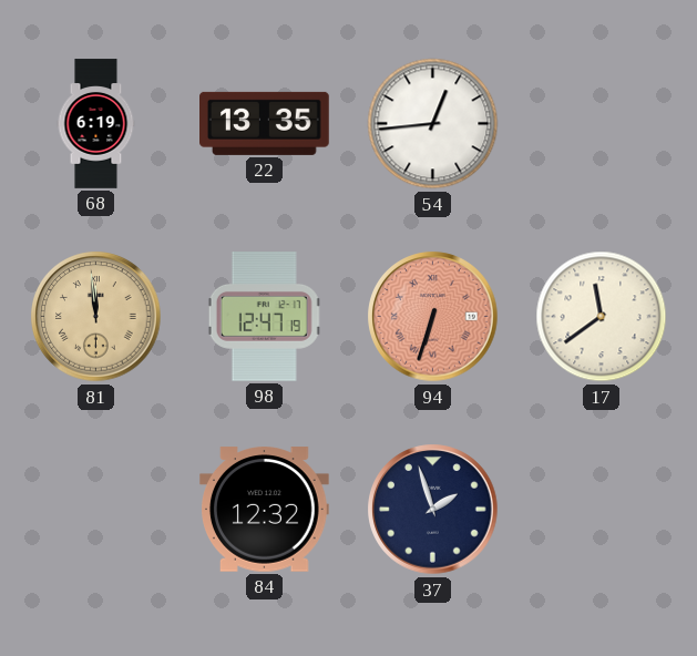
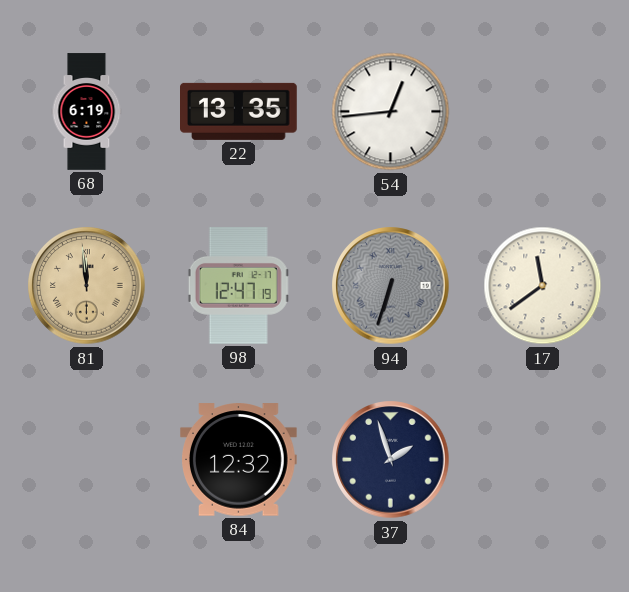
94 dial: salmon -> grey
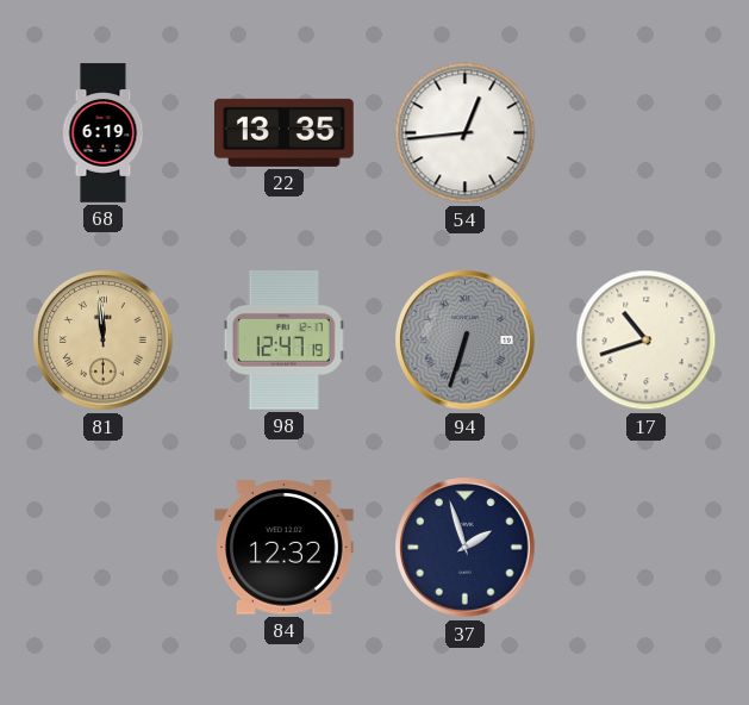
17: 11:39 -> 10:42
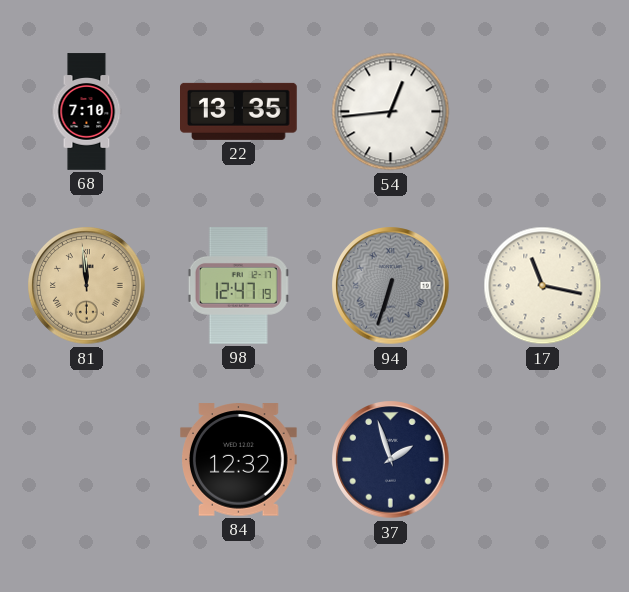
68: 6:19 -> 7:10
17: 10:42 -> 11:17
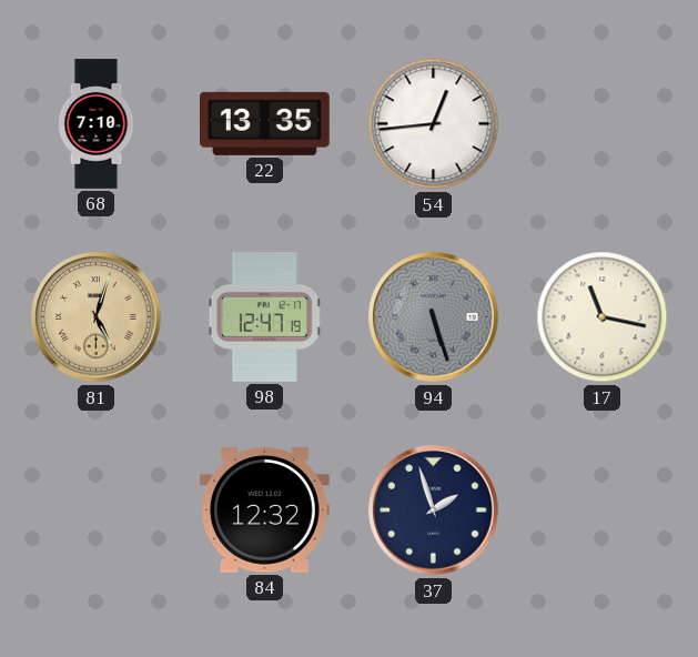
81: 11:59 -> 5:03
94: 6:33 -> 5:27
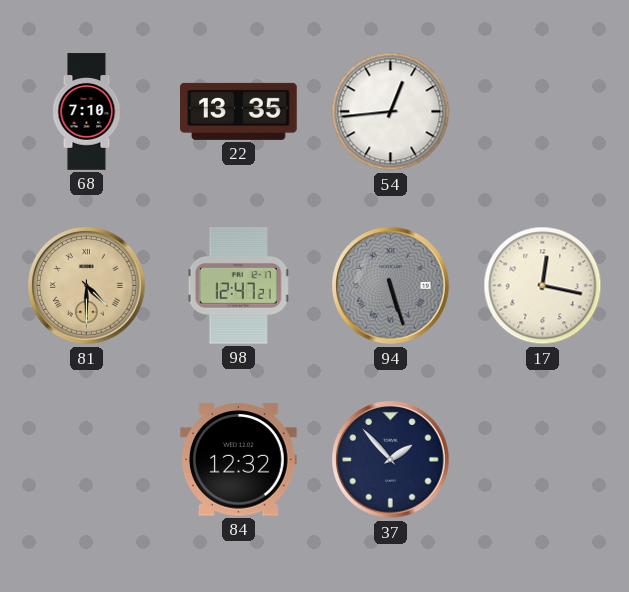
81: 5:03 -> 4:30
98: 12:47:19 -> 12:47:21
17: 11:17 -> 12:17
37: 1:57 -> 1:53
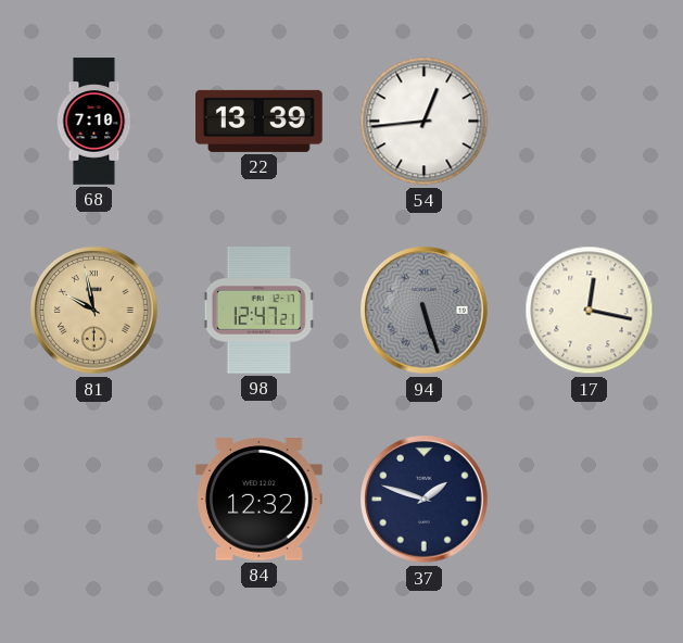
22: 13:35 -> 13:39
81: 4:30 -> 9:58
37: 1:53 -> 1:48
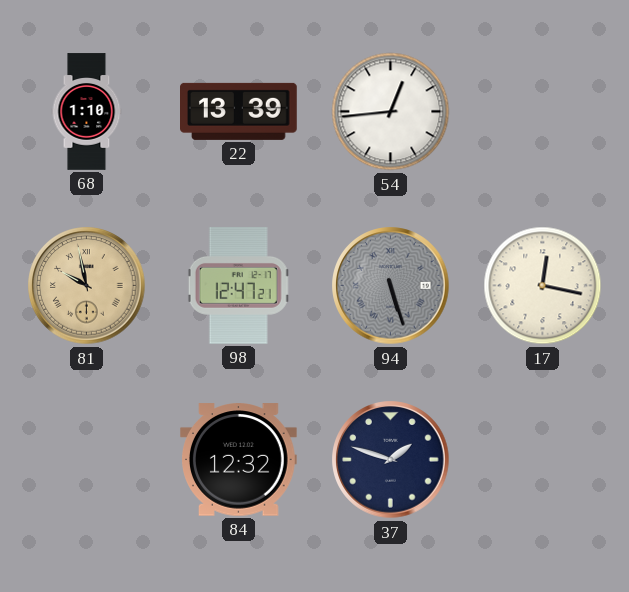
68: 7:10 -> 1:10
